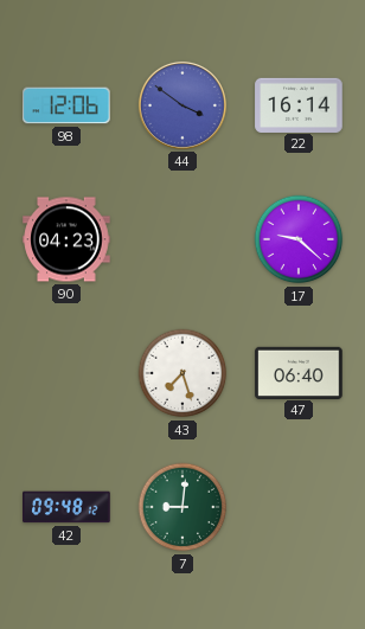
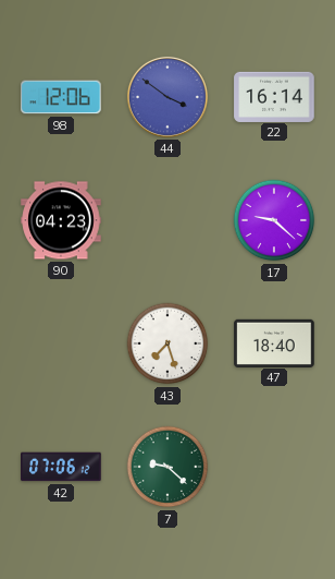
47: 06:40 -> 18:40
42: 09:48 -> 07:06
7: 9:01 -> 9:22
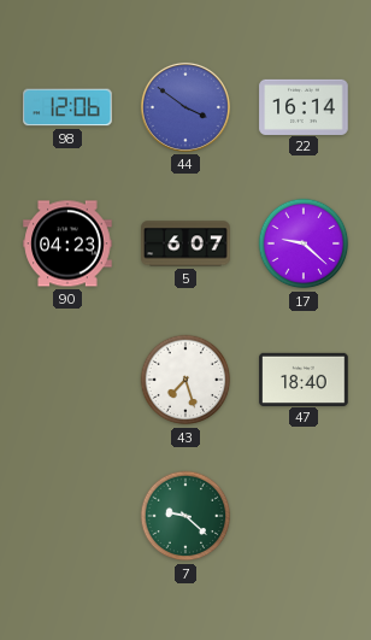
5: none -> 6:07
42: 07:06 -> none
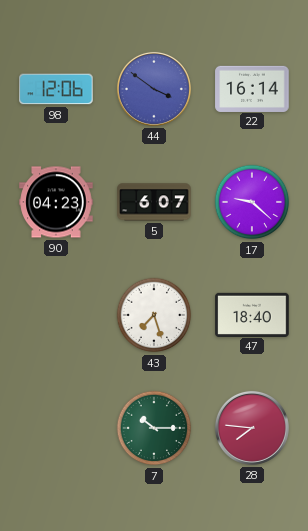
7: 9:22 -> 10:15
28: none -> 7:46
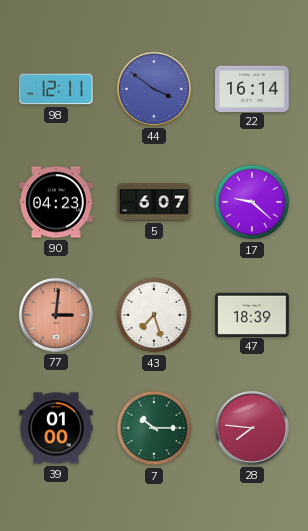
98: 12:06 -> 12:11
77: none -> 3:01
47: 18:40 -> 18:39
39: none -> 01:00
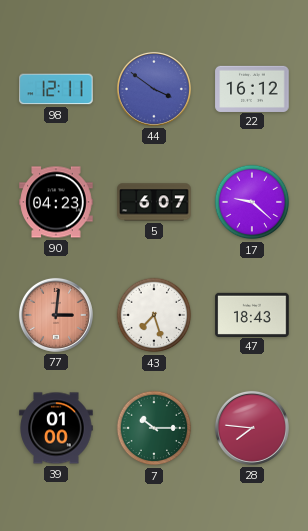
22: 16:14 -> 16:12
47: 18:39 -> 18:43
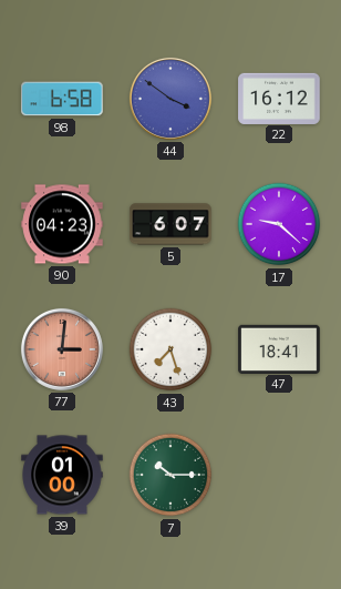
98: 12:11 -> 6:58
47: 18:43 -> 18:41
28: 7:46 -> none
